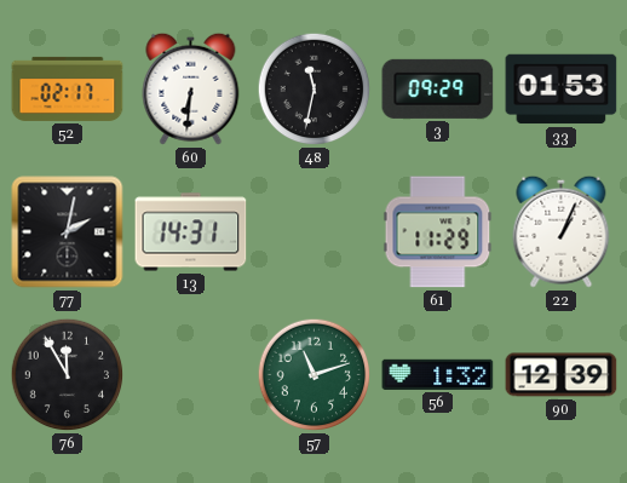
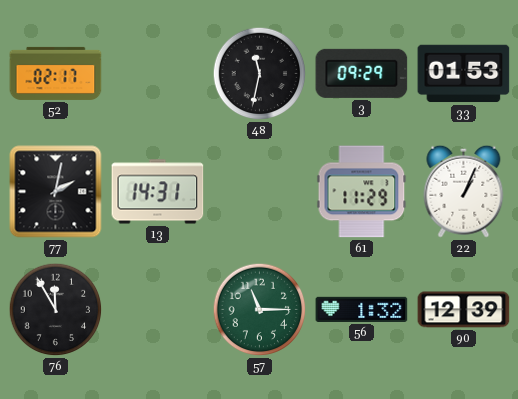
60: 6:31 -> none
57: 11:12 -> 11:15
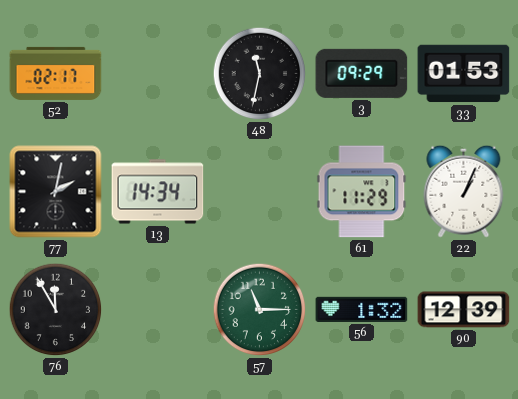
13: 14:31 -> 14:34
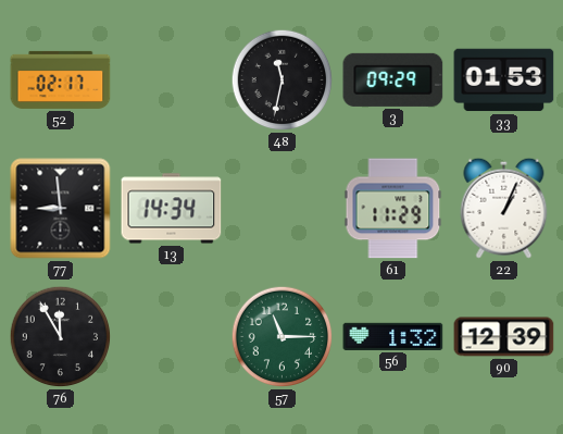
77: 2:02 -> 8:59
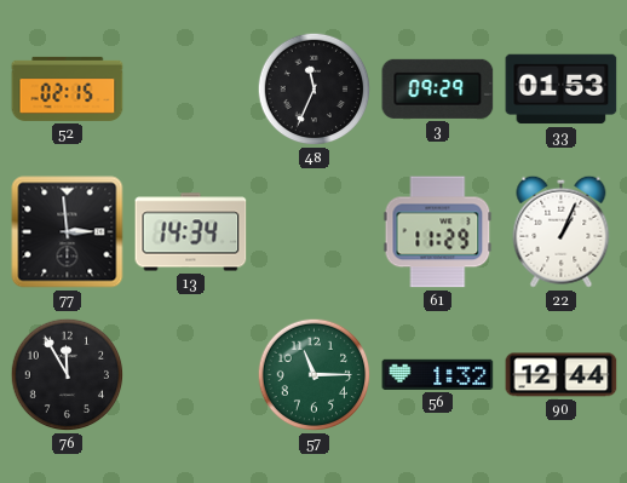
52: 02:17 -> 02:15
48: 11:32 -> 11:34
77: 8:59 -> 2:59
90: 12:39 -> 12:44
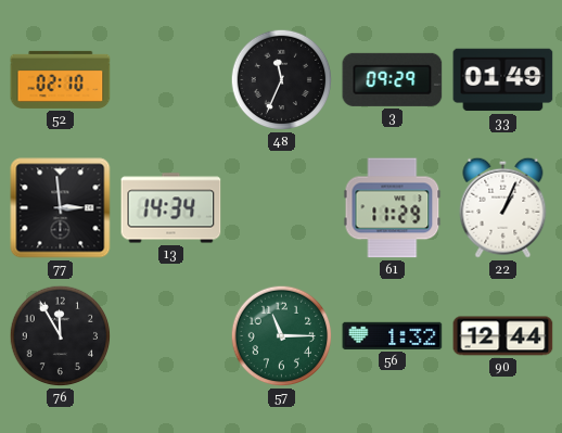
52: 02:15 -> 02:10
33: 01:53 -> 01:49
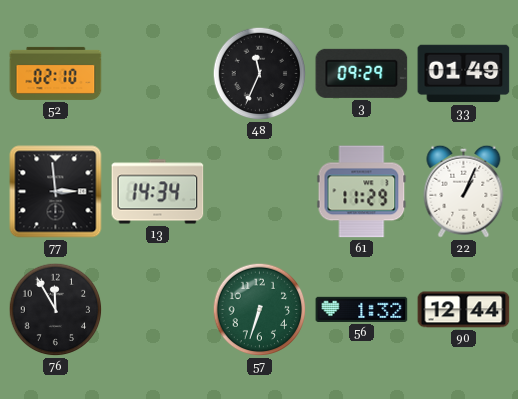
57: 11:15 -> 6:33
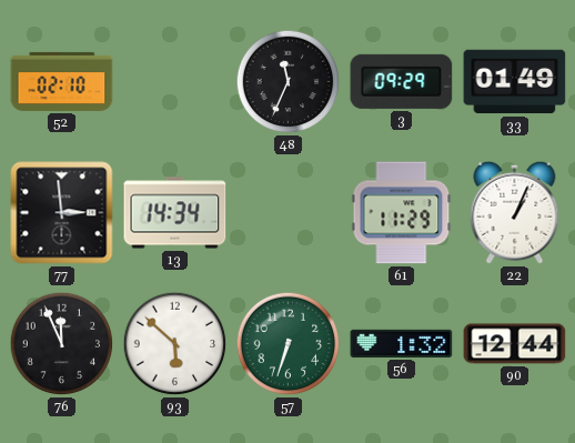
76: 11:55 -> 11:56
93: none -> 5:52
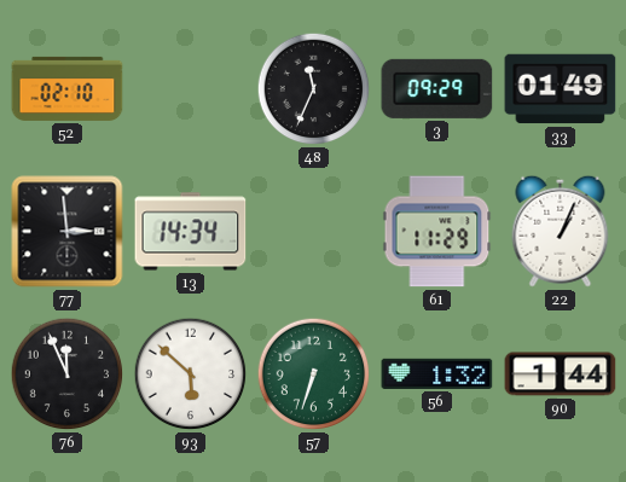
90: 12:44 -> 1:44
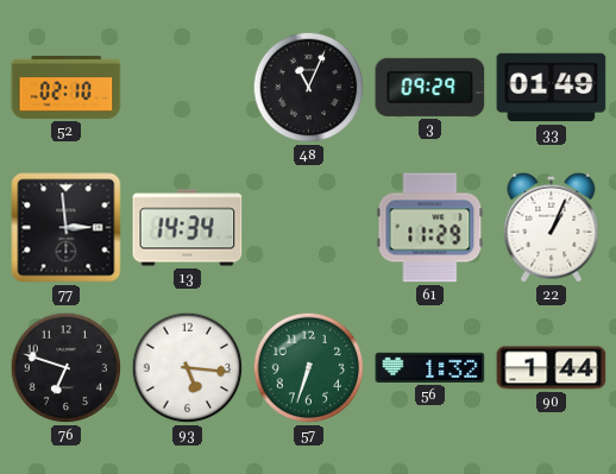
48: 11:34 -> 11:04
76: 11:56 -> 6:48
93: 5:52 -> 5:16
